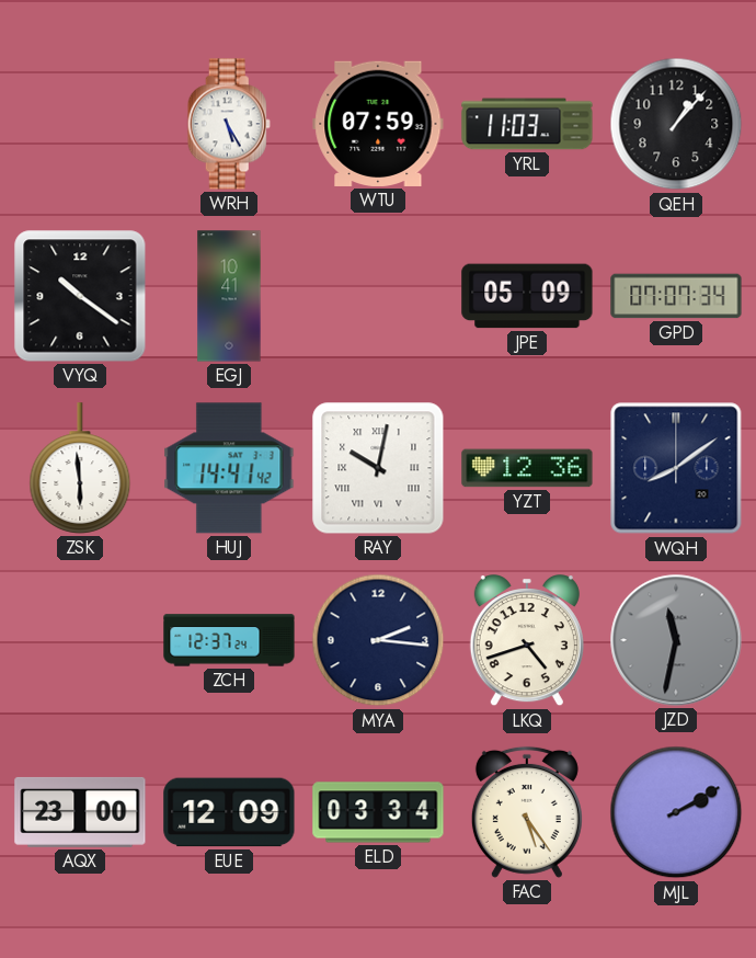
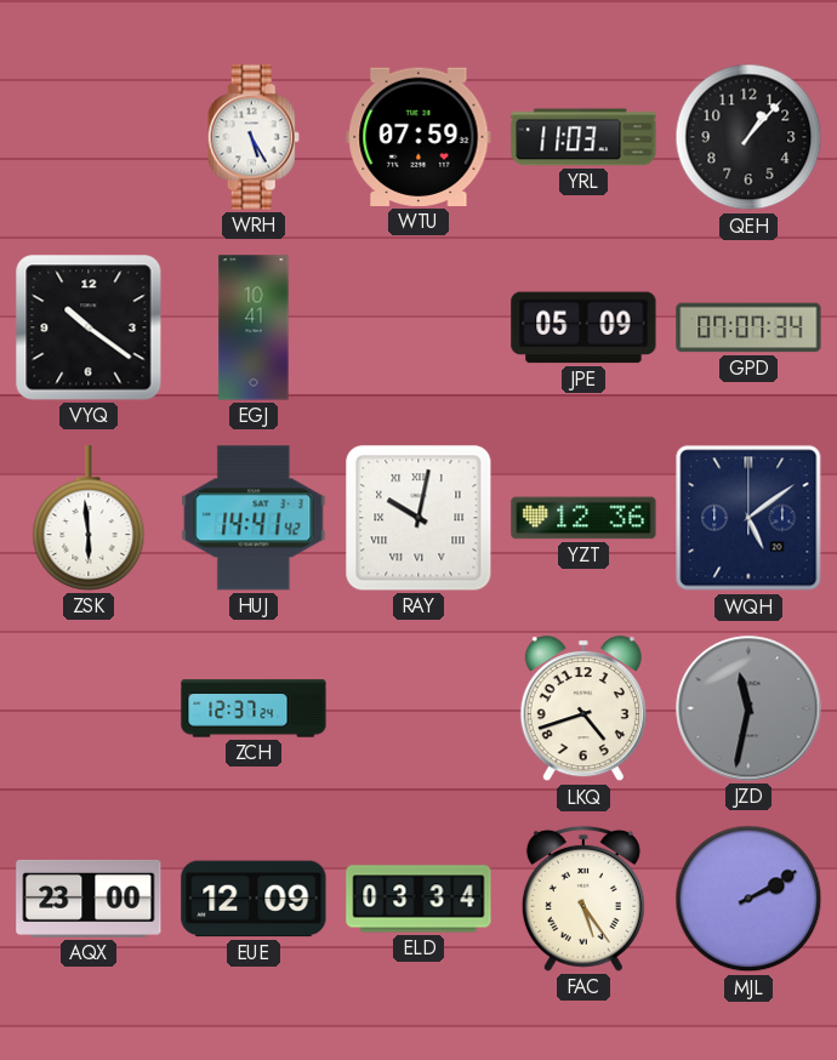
WQH: 8:09 -> 5:09
MYA: 2:16 -> none
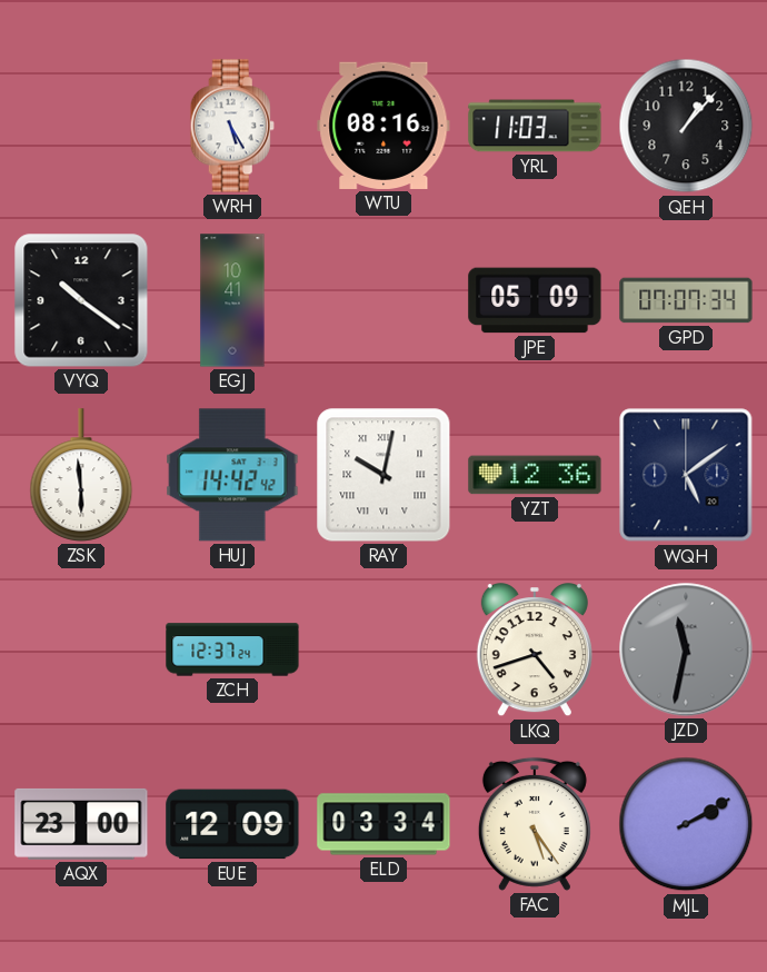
WTU: 07:59 -> 08:16
HUJ: 14:41 -> 14:42
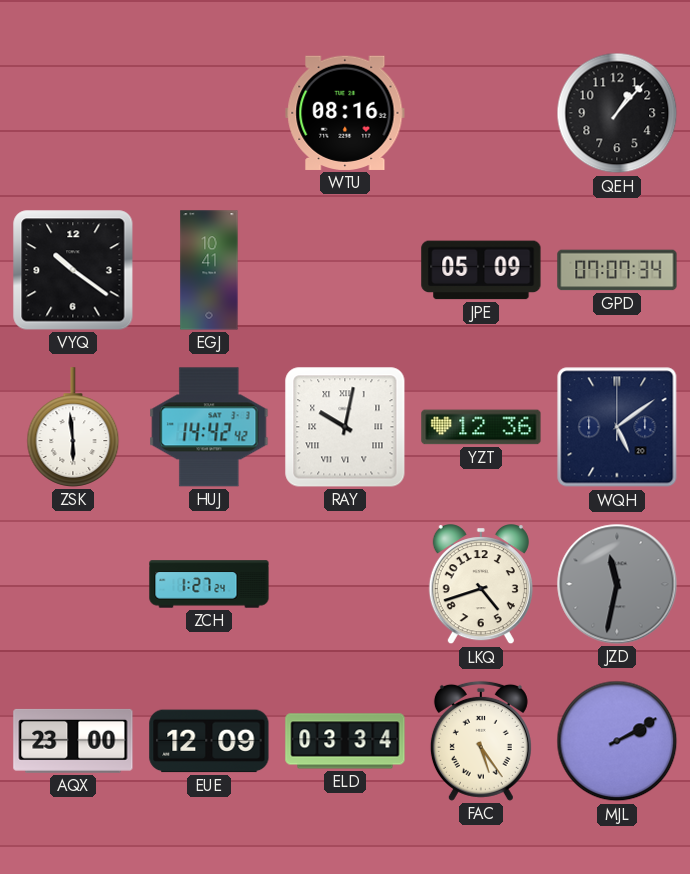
WRH: 5:25 -> none
YRL: 11:03 -> none
ZCH: 12:37 -> 1:27
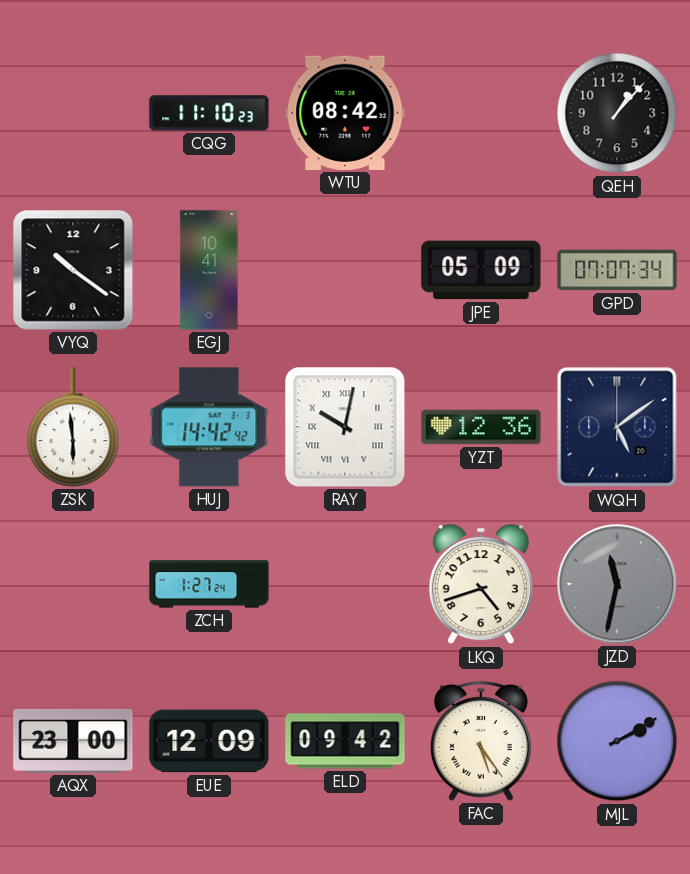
CQG: none -> 11:10
WTU: 08:16 -> 08:42
ELD: 03:34 -> 09:42
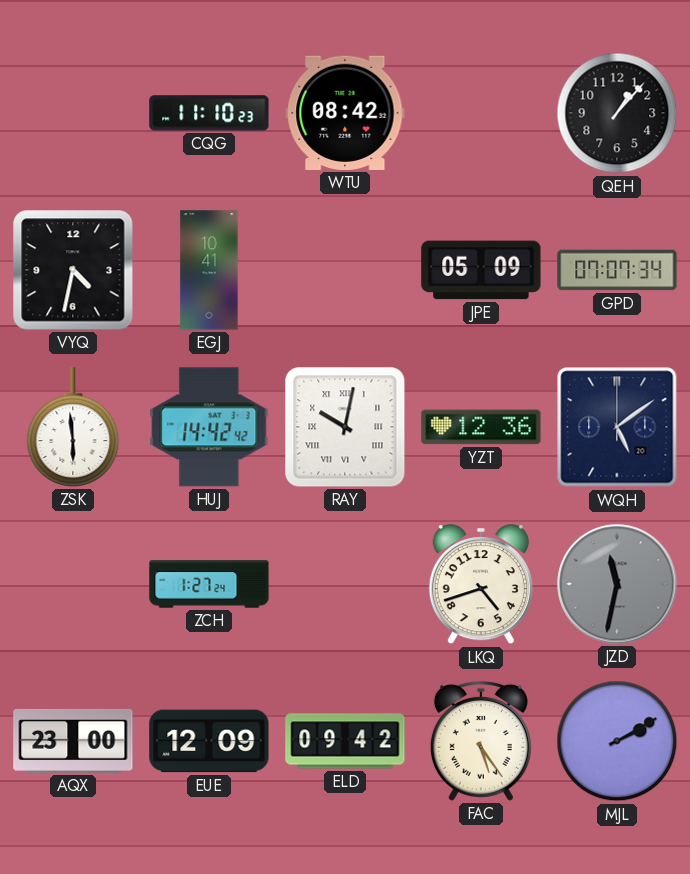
VYQ: 10:21 -> 4:32
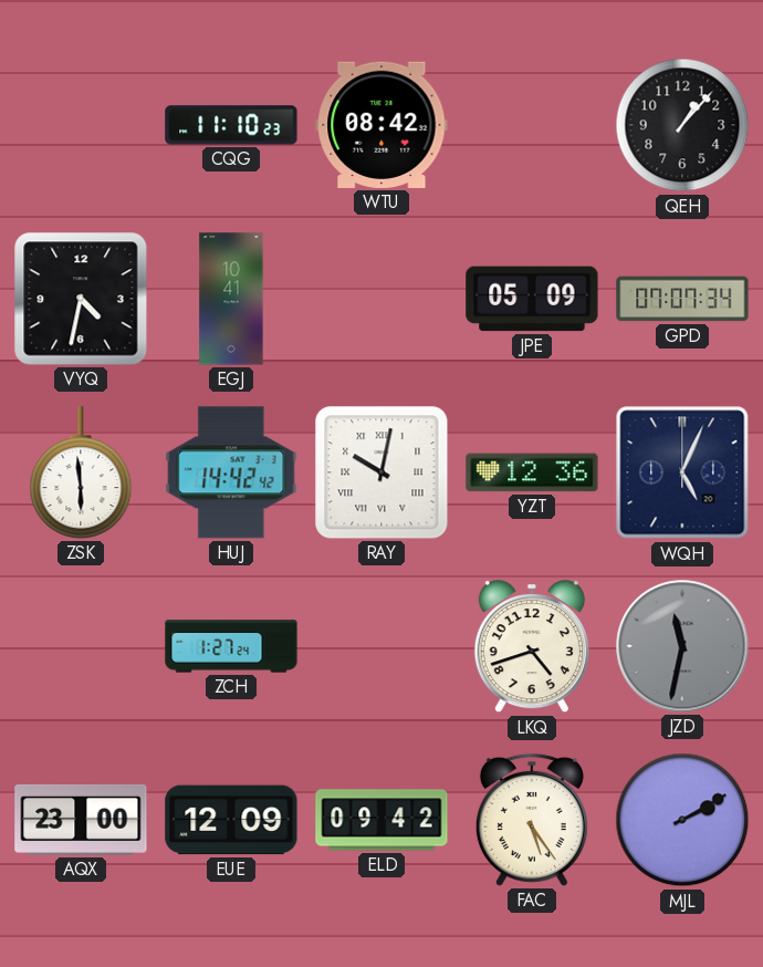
WQH: 5:09 -> 5:04
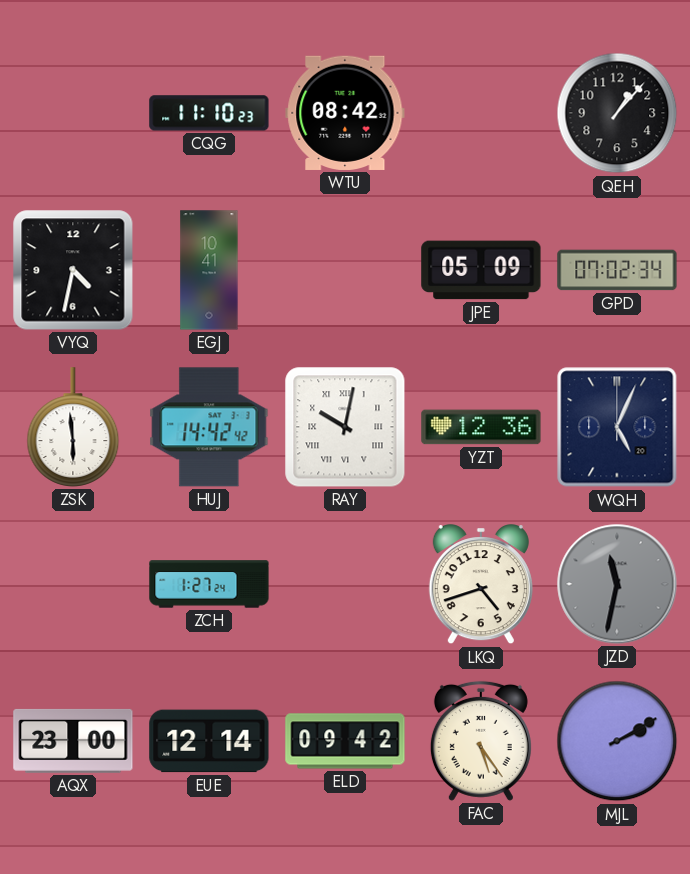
GPD: 07:07 -> 07:02
EUE: 12:09 -> 12:14
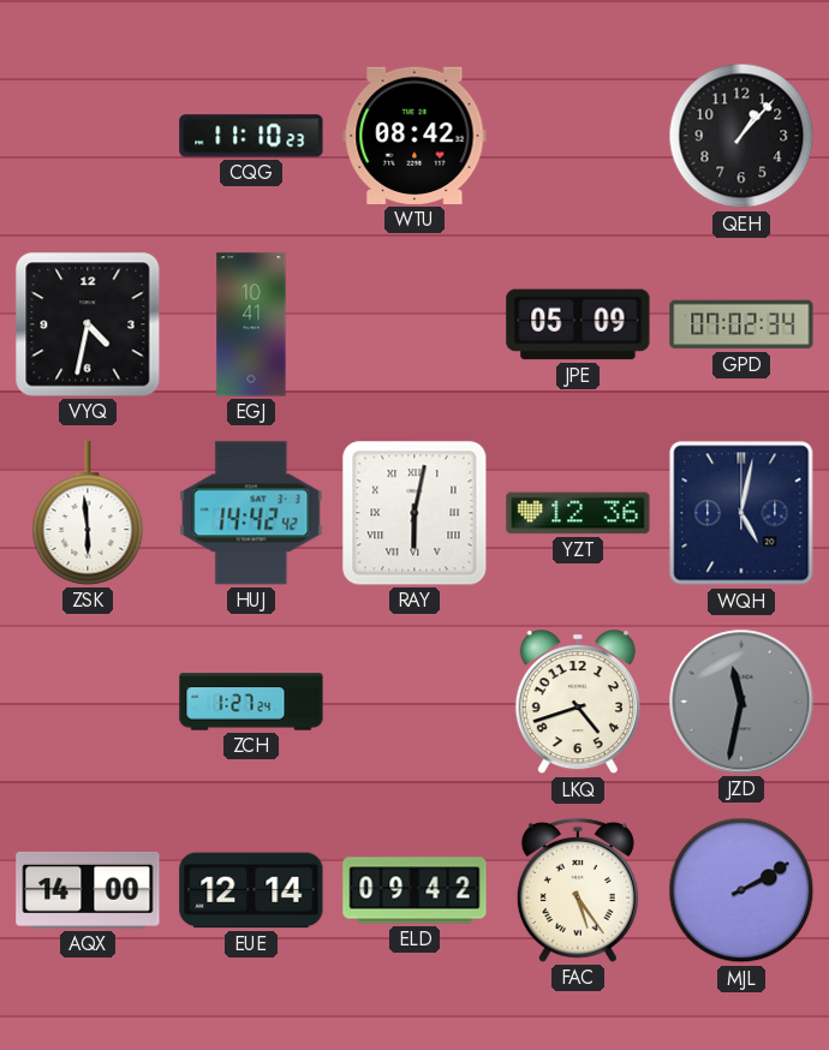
RAY: 10:02 -> 6:02
WQH: 5:04 -> 5:02
AQX: 23:00 -> 14:00
